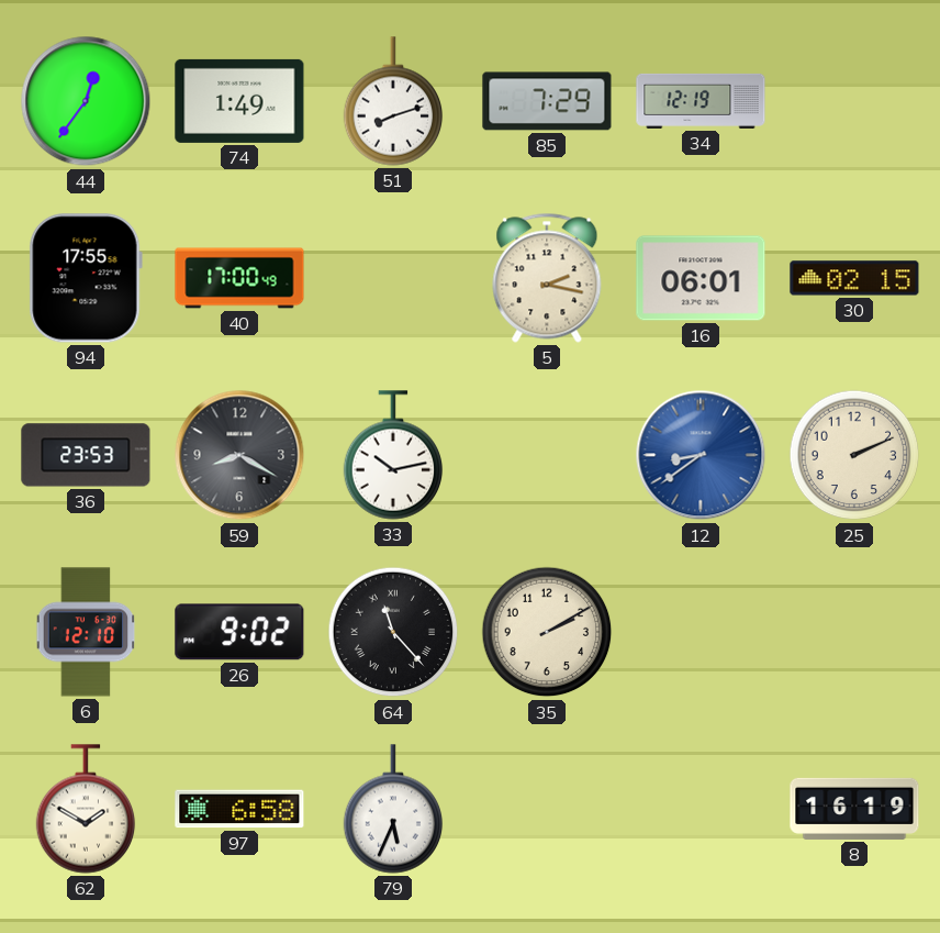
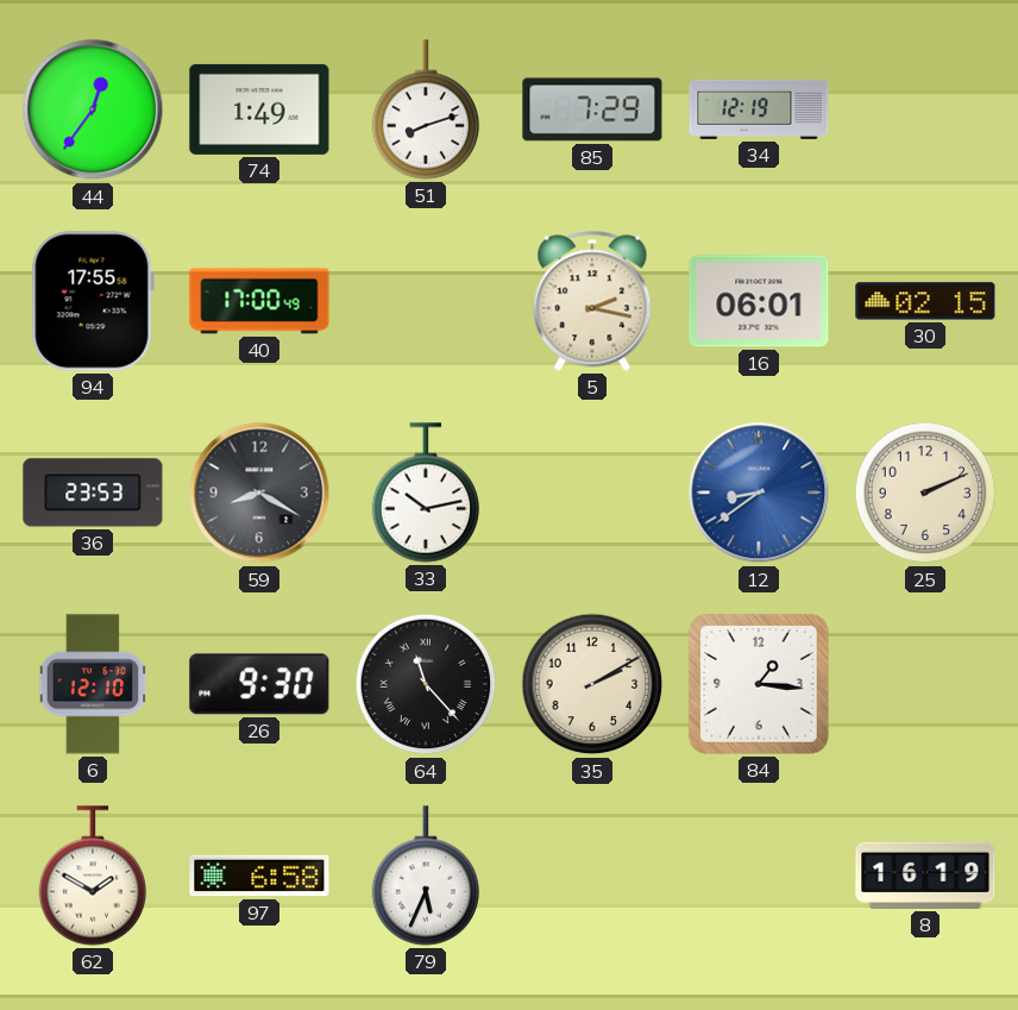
26: 9:02 -> 9:30
84: none -> 1:16
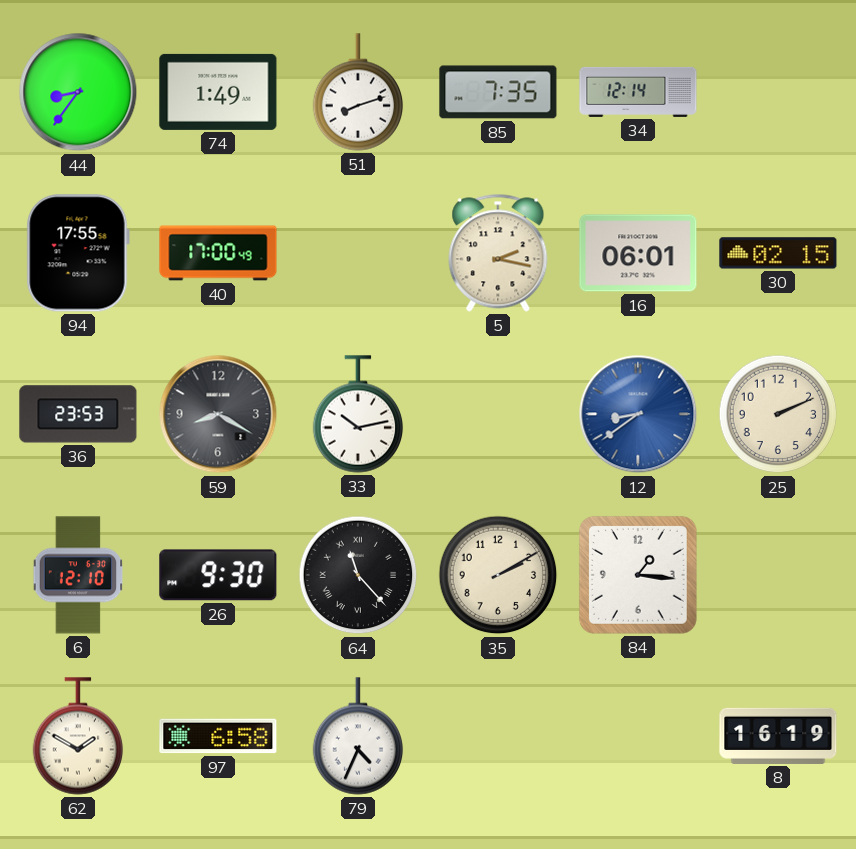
44: 12:36 -> 8:36
85: 7:29 -> 7:35
34: 12:19 -> 12:14
79: 5:34 -> 4:34
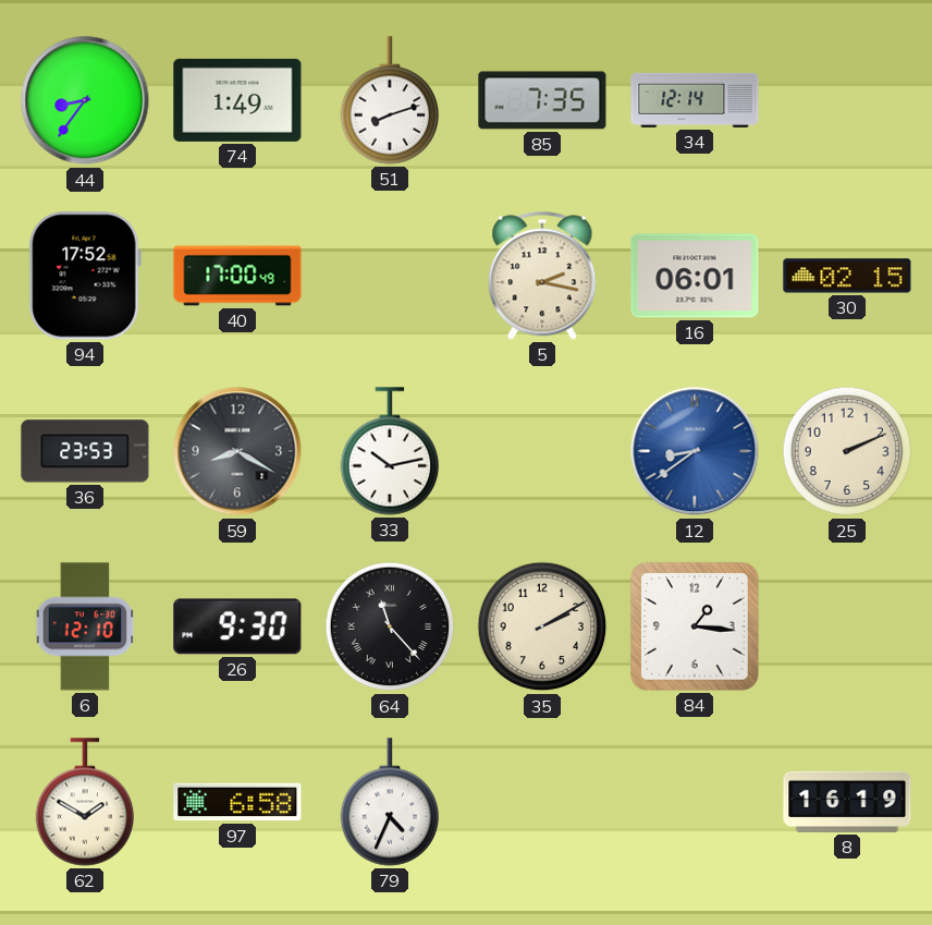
94: 17:55 -> 17:52
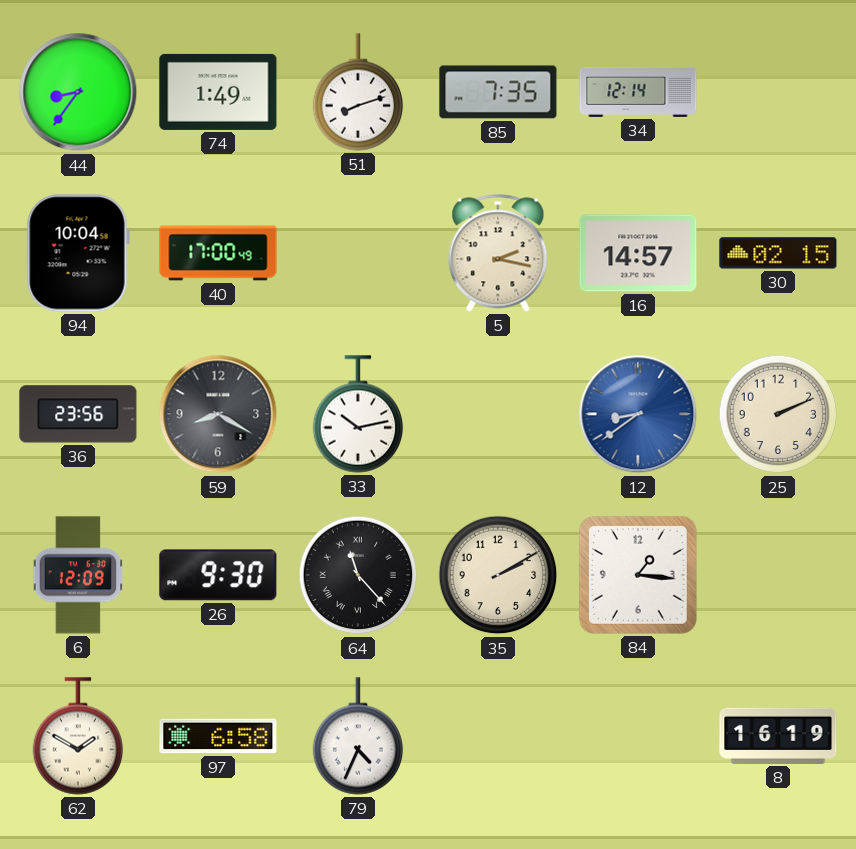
94: 17:52 -> 10:04
16: 06:01 -> 14:57
36: 23:53 -> 23:56
6: 12:10 -> 12:09
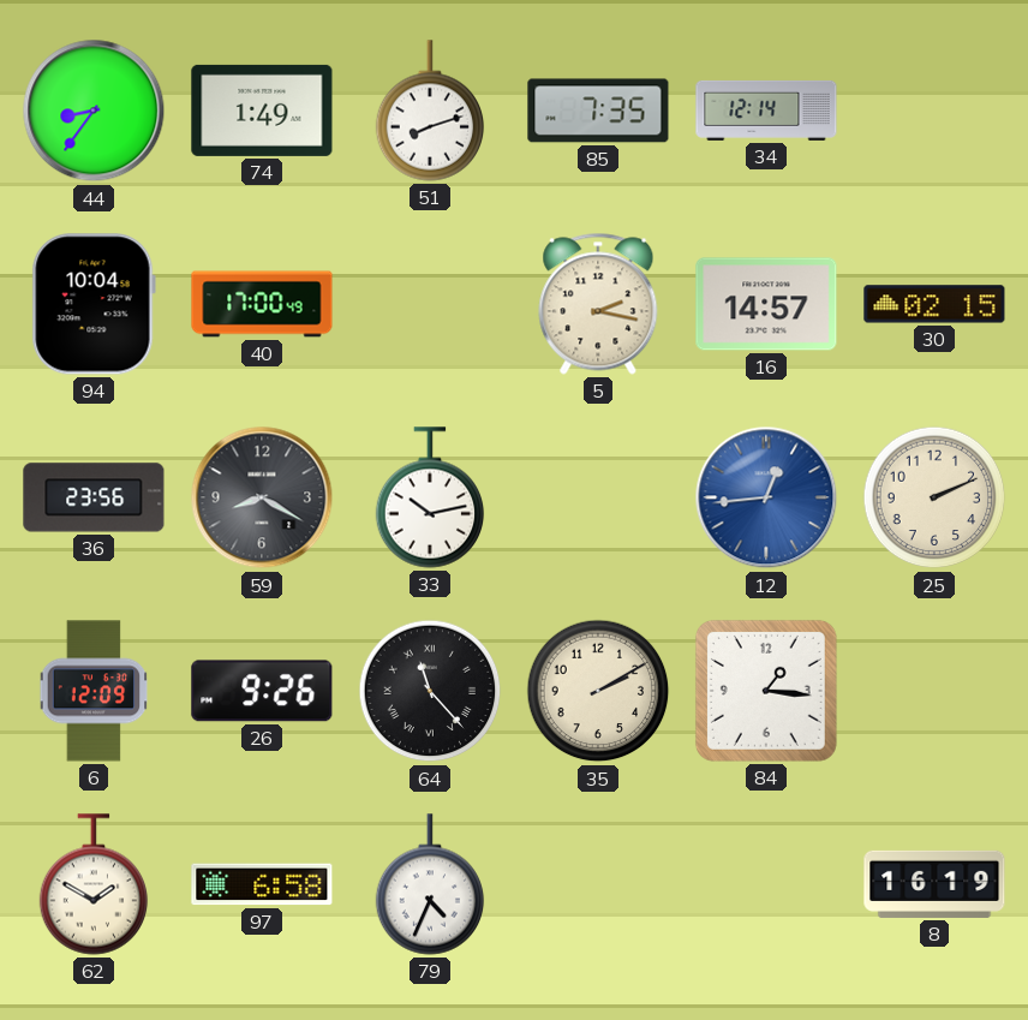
12: 8:39 -> 12:44
26: 9:30 -> 9:26
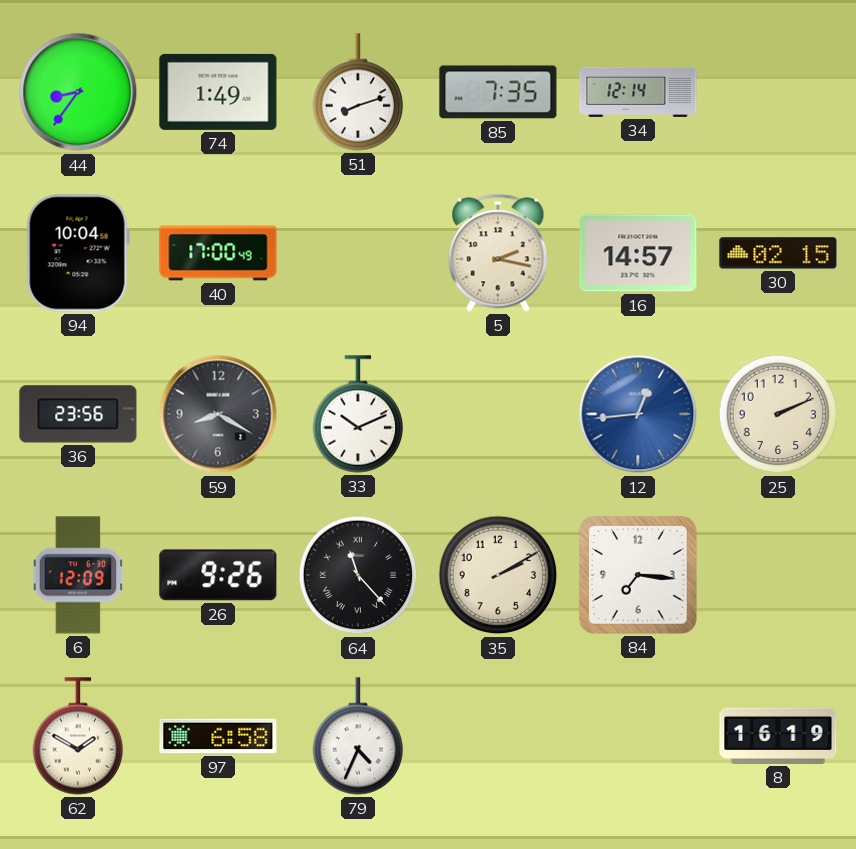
33: 10:13 -> 10:11
84: 1:16 -> 7:16
